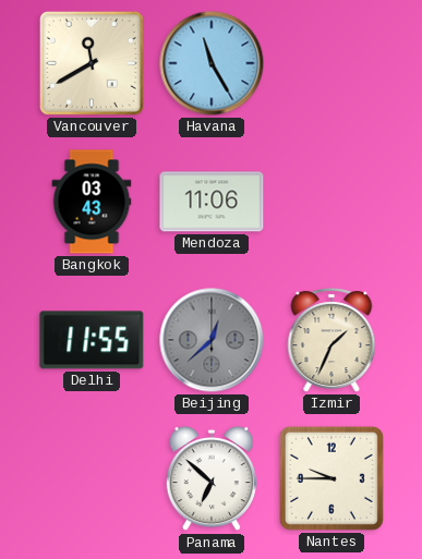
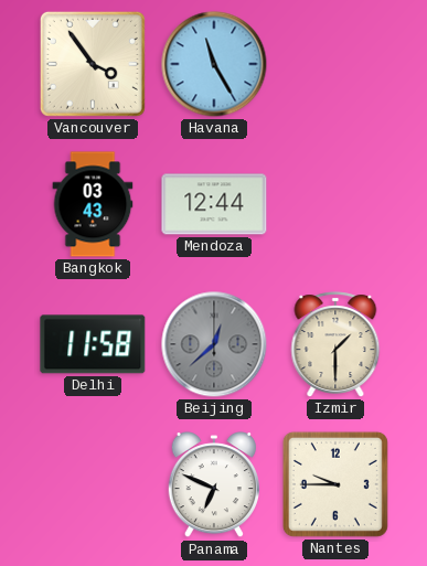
Vancouver: 11:40 -> 3:54
Mendoza: 11:06 -> 12:44
Delhi: 11:55 -> 11:58
Izmir: 1:34 -> 1:30
Panama: 6:52 -> 6:49
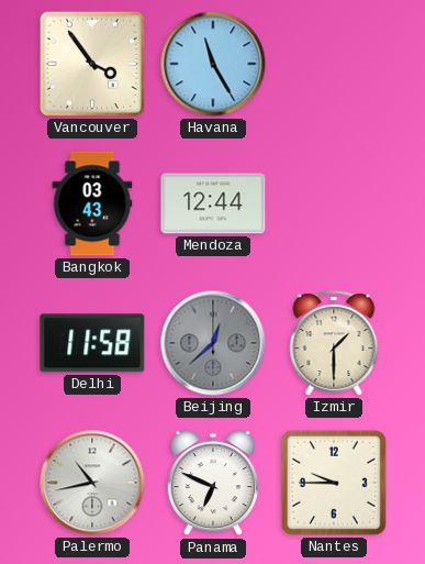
Palermo: none -> 10:43
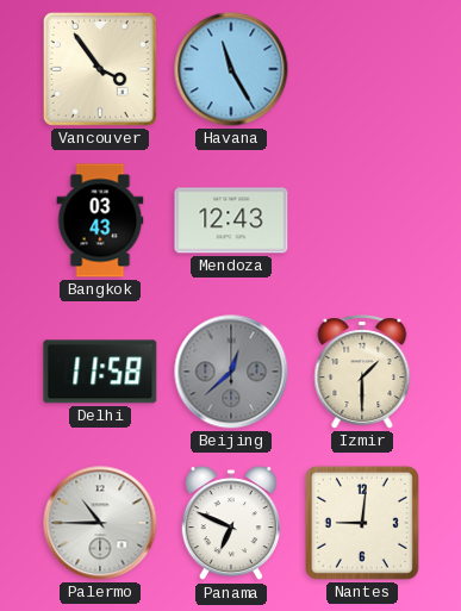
Mendoza: 12:44 -> 12:43
Palermo: 10:43 -> 10:45
Nantes: 9:45 -> 9:01
